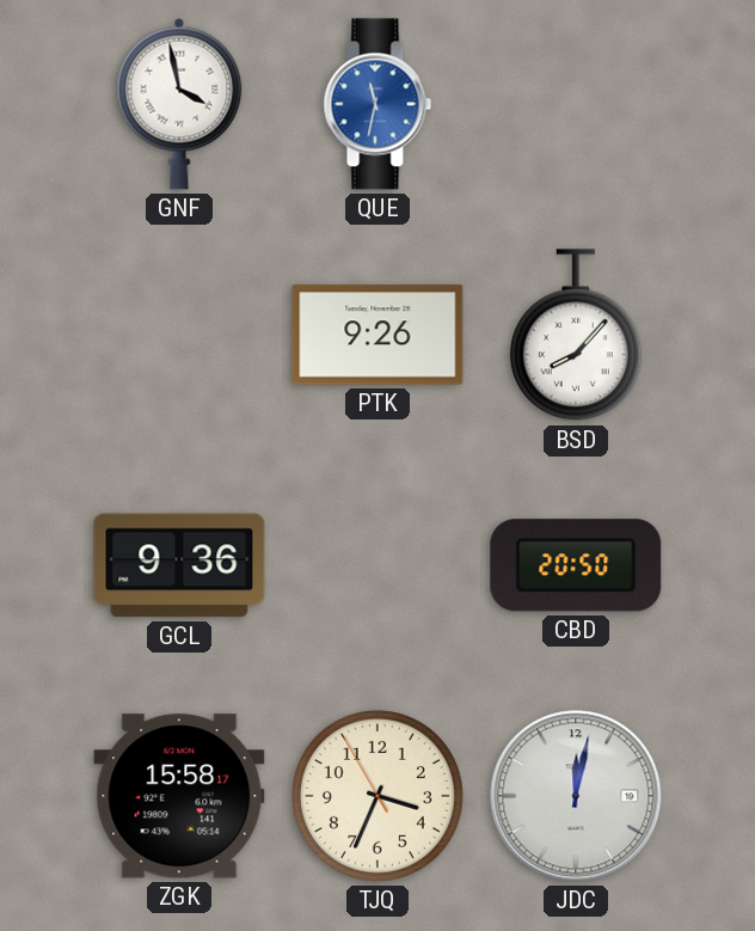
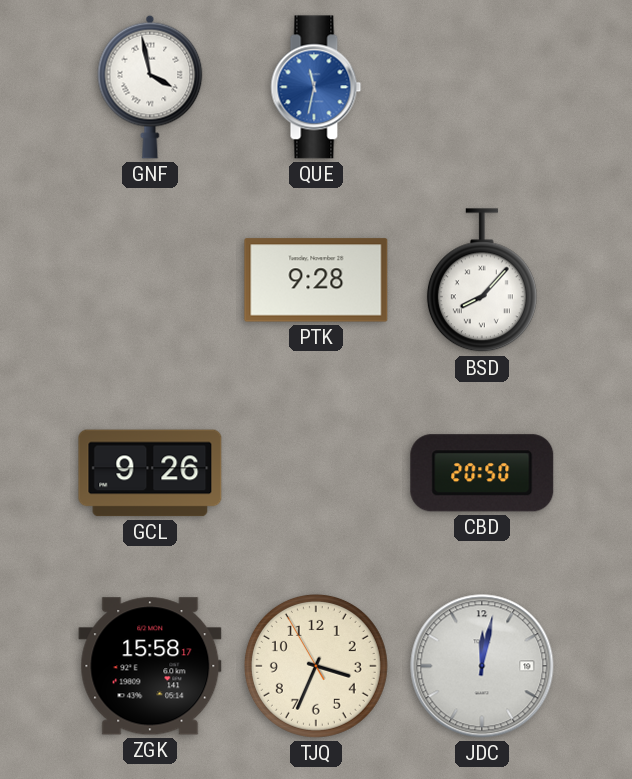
PTK: 9:26 -> 9:28
GCL: 9:36 -> 9:26
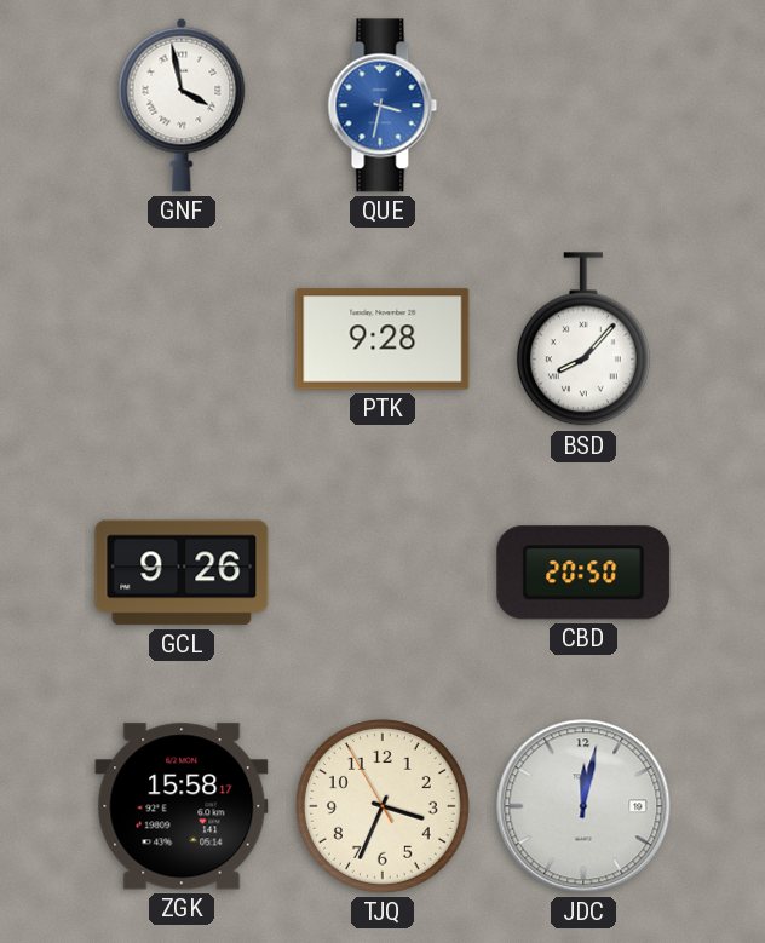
QUE: 11:32 -> 3:32
